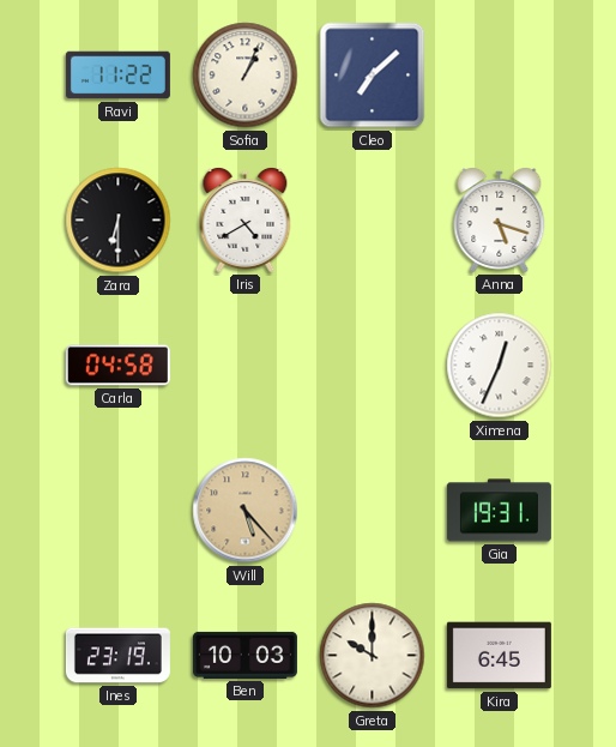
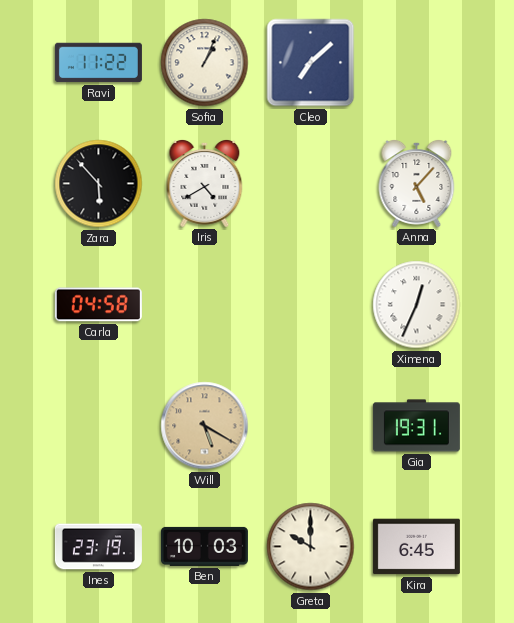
Zara: 6:30 -> 5:53
Anna: 5:18 -> 5:07
Will: 5:23 -> 5:20
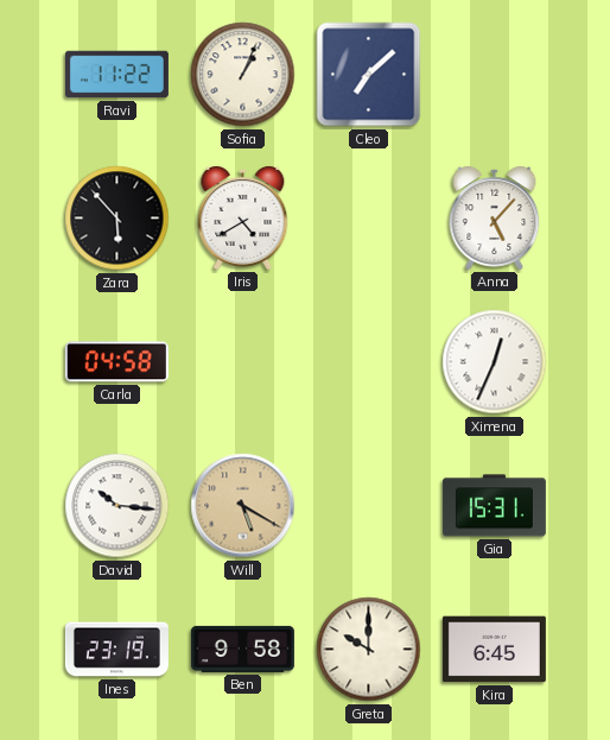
David: none -> 10:16
Gia: 19:31 -> 15:31
Ben: 10:03 -> 9:58
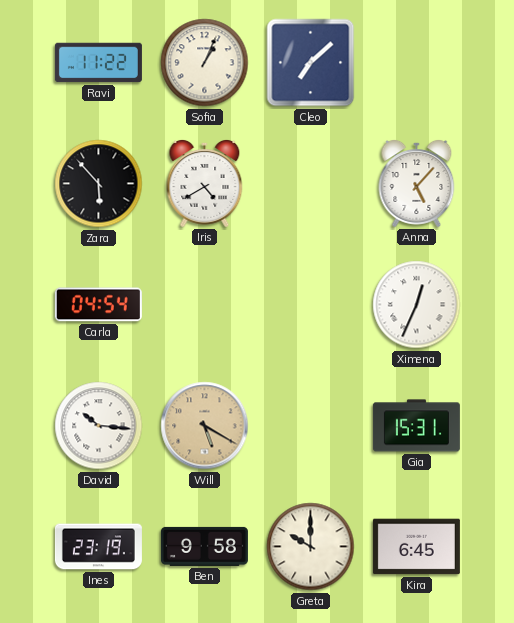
Carla: 04:58 -> 04:54
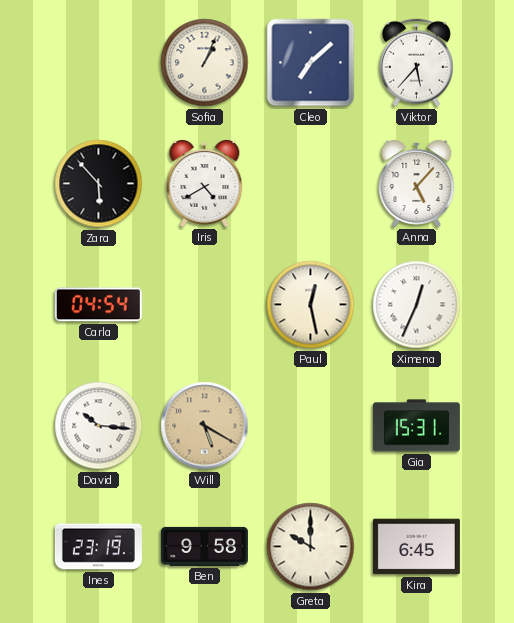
Ravi: 11:22 -> none
Viktor: none -> 5:37
Paul: none -> 12:28
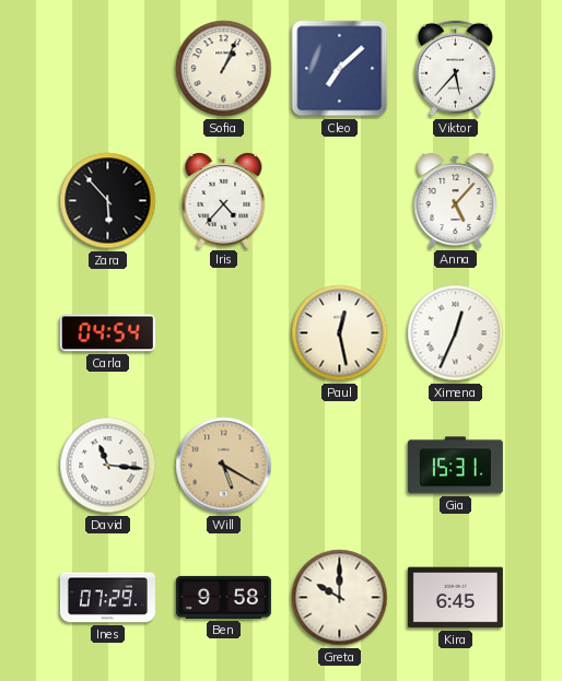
Iris: 4:40 -> 4:37
David: 10:16 -> 11:16
Ines: 23:19 -> 07:29
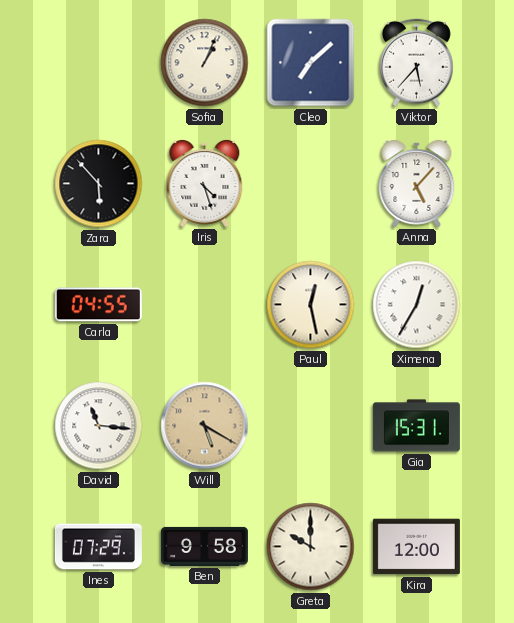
Iris: 4:37 -> 4:27
Carla: 04:54 -> 04:55
Ximena: 12:34 -> 12:35
Kira: 6:45 -> 12:00
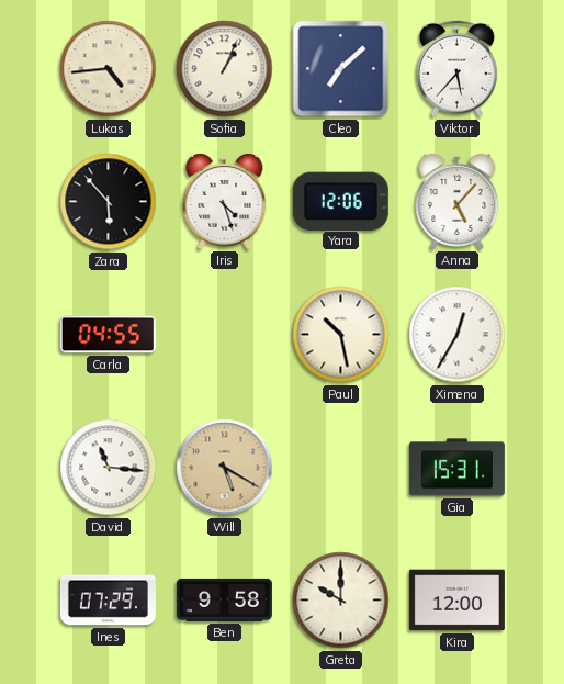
Lukas: none -> 4:44
Yara: none -> 12:06
Paul: 12:28 -> 10:28
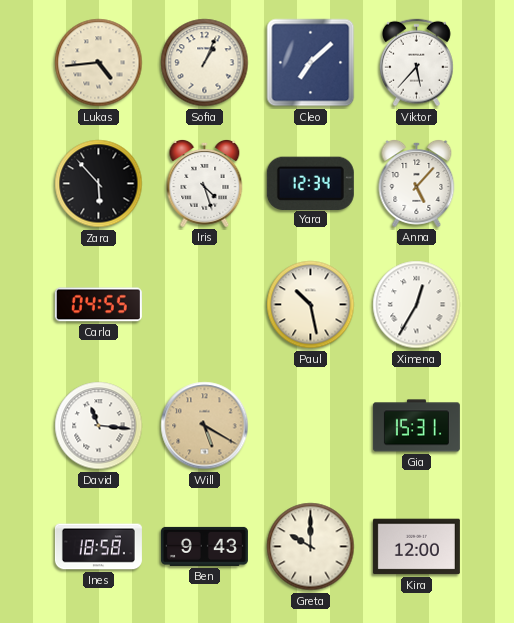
Yara: 12:06 -> 12:34
Ines: 07:29 -> 18:58
Ben: 9:58 -> 9:43
